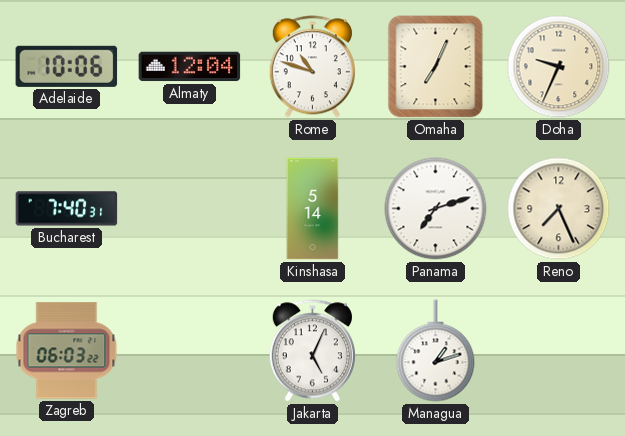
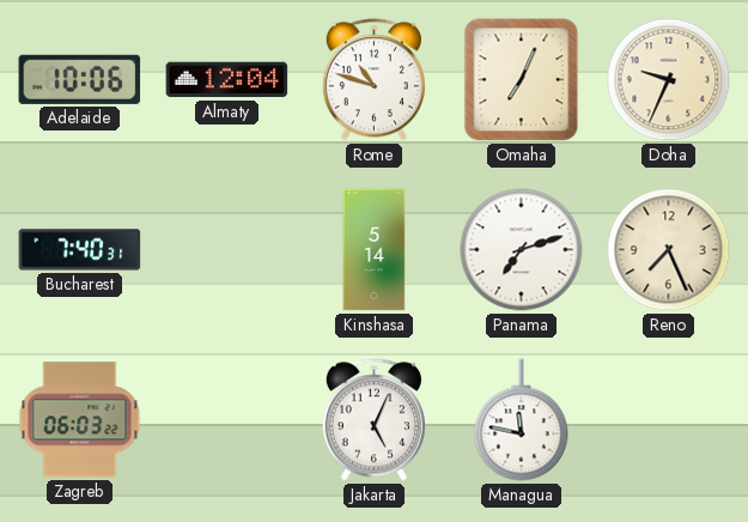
Managua: 1:12 -> 11:47
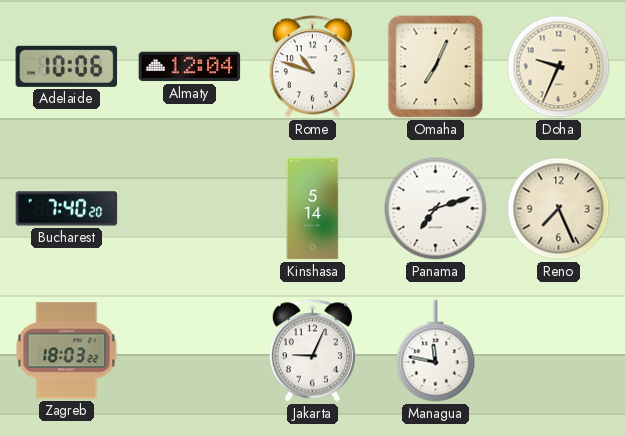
Bucharest: 7:40:31 -> 7:40:20
Zagreb: 06:03 -> 18:03
Jakarta: 5:04 -> 9:04
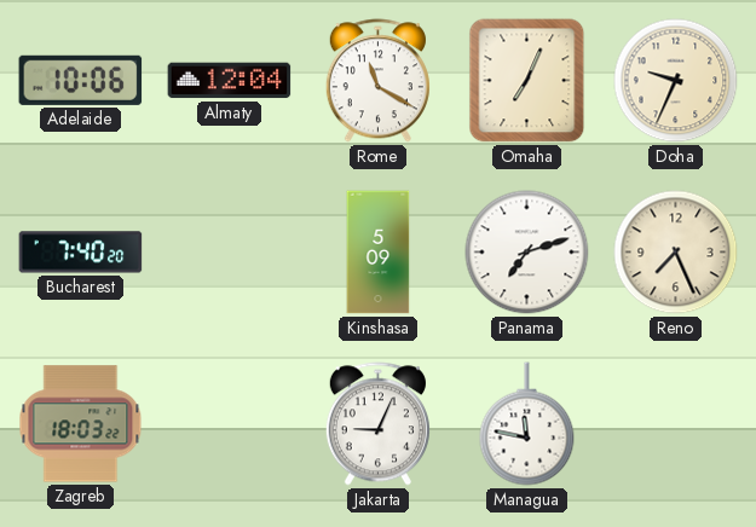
Rome: 10:48 -> 11:20
Kinshasa: 5:14 -> 5:09
